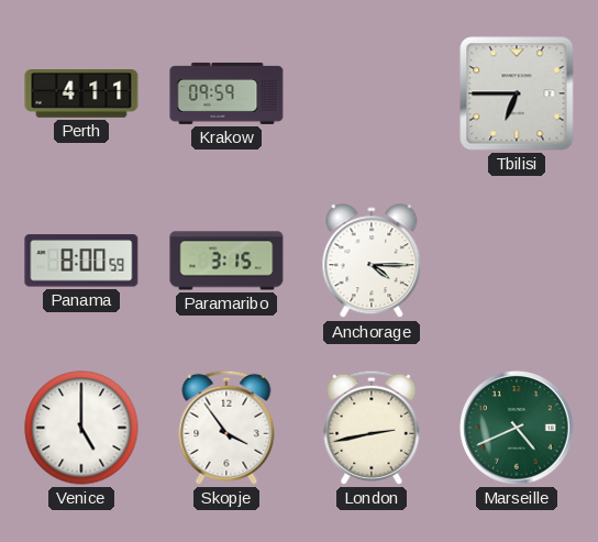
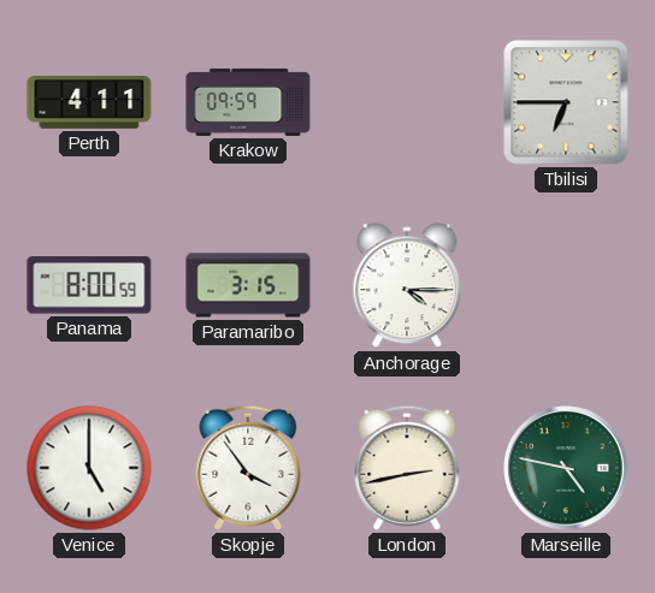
Marseille: 4:41 -> 4:47
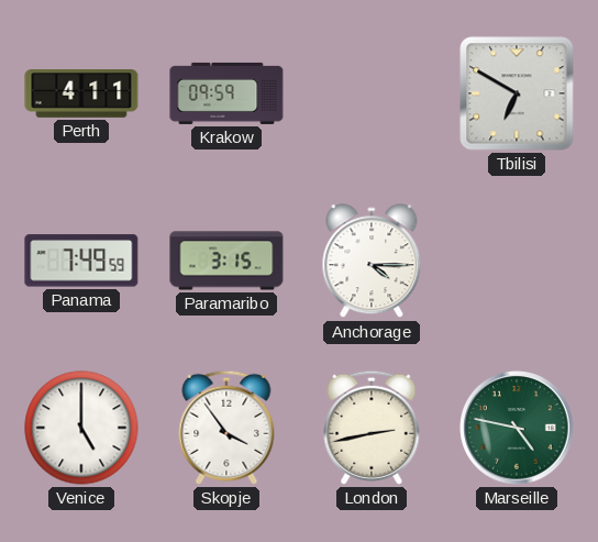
Tbilisi: 6:45 -> 6:50
Panama: 8:00 -> 7:49
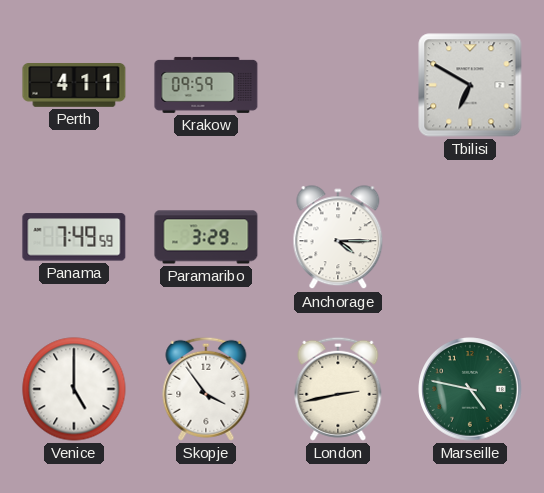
Paramaribo: 3:15 -> 3:29
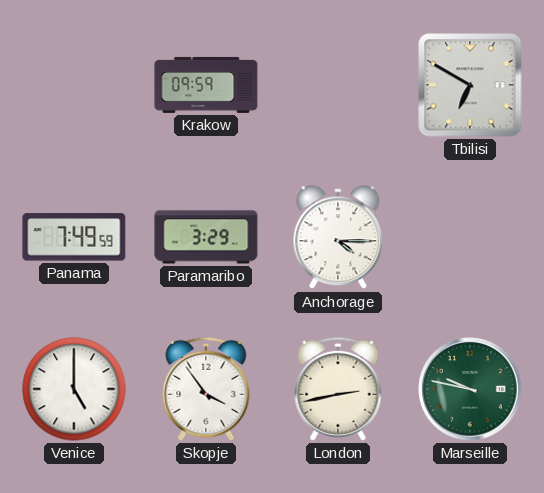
Perth: 4:11 -> none
Marseille: 4:47 -> 9:47
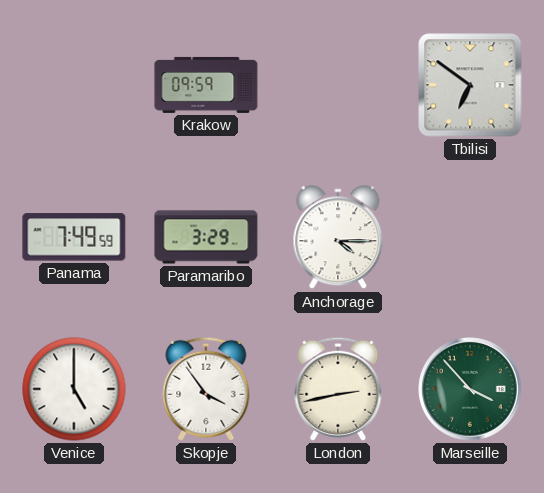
Tbilisi: 6:50 -> 6:51
Marseille: 9:47 -> 3:53
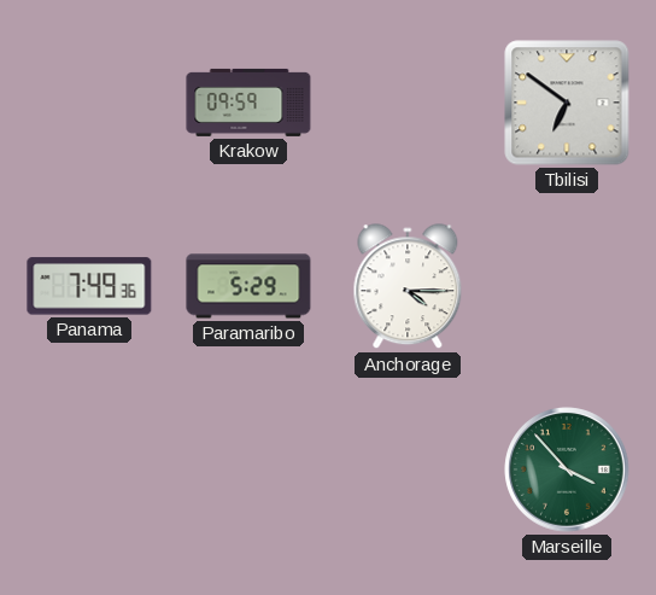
Panama: 7:49:59 -> 7:49:36
Paramaribo: 3:29 -> 5:29
Venice: 5:00 -> none
Skopje: 3:54 -> none
London: 2:43 -> none
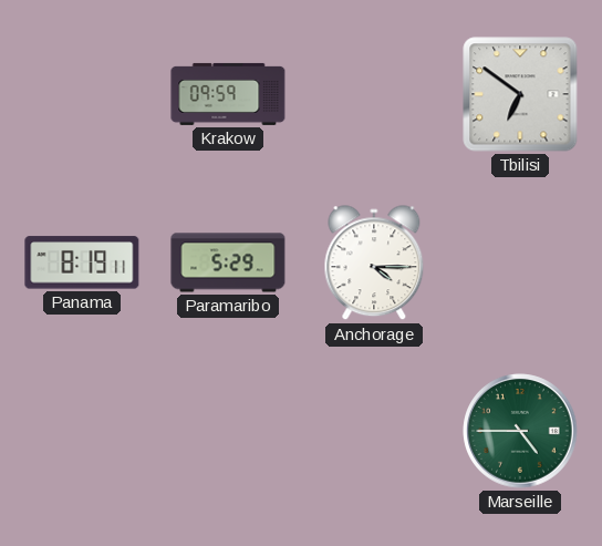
Panama: 7:49 -> 8:19
Marseille: 3:53 -> 4:45
